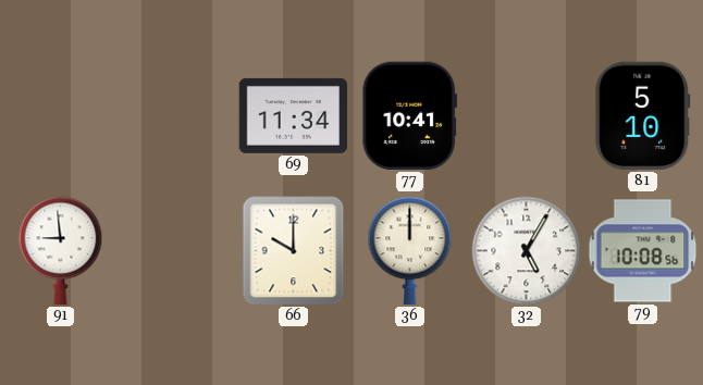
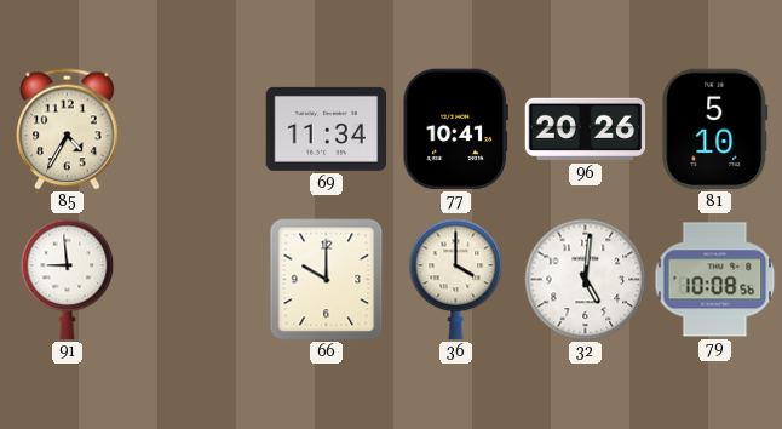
85: none -> 4:35
96: none -> 20:26
36: 12:00 -> 4:00
32: 5:05 -> 5:01
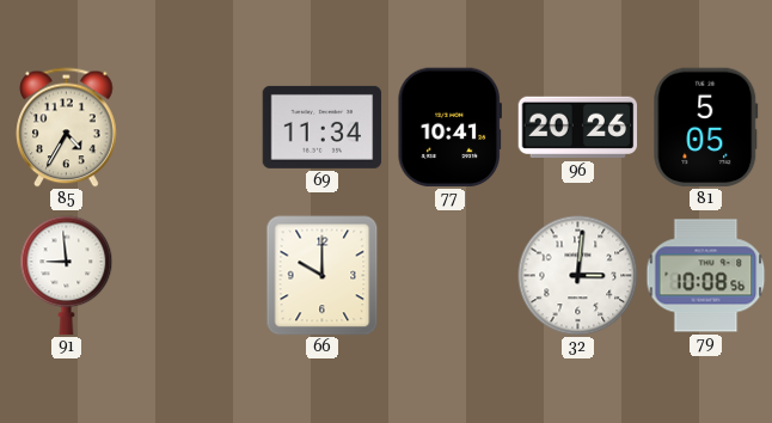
81: 5:10 -> 5:05
36: 4:00 -> none
32: 5:01 -> 3:01
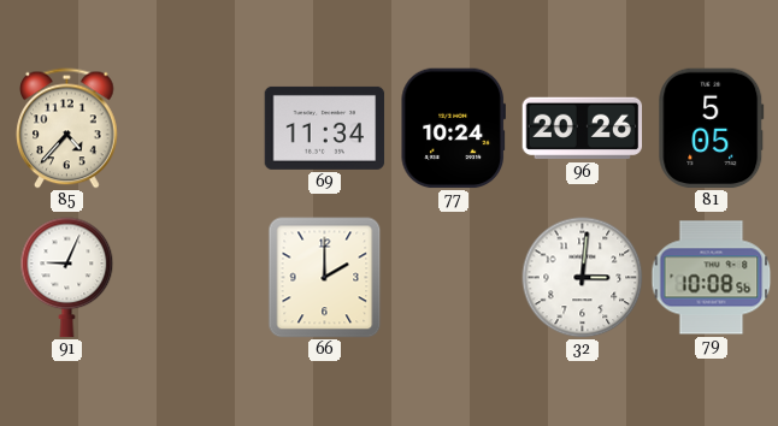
85: 4:35 -> 4:37
77: 10:41 -> 10:24
91: 8:59 -> 9:04
66: 10:00 -> 2:00
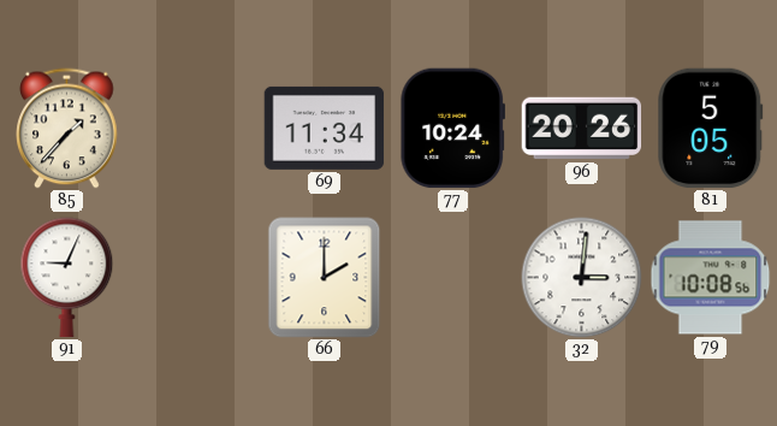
85: 4:37 -> 1:37
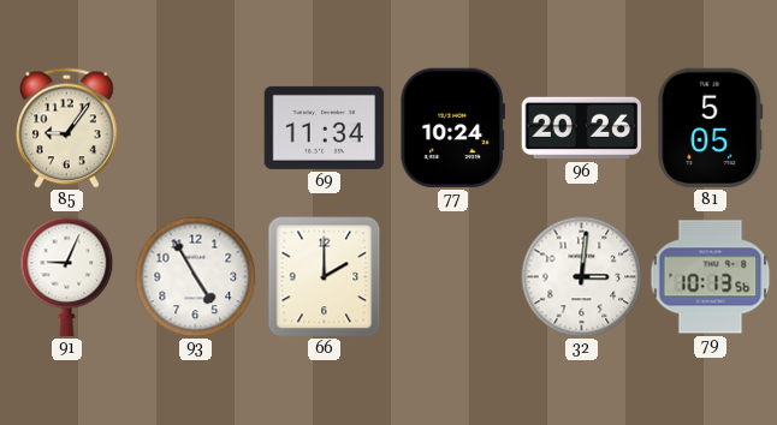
85: 1:37 -> 9:06
93: none -> 4:55
79: 10:08 -> 10:13
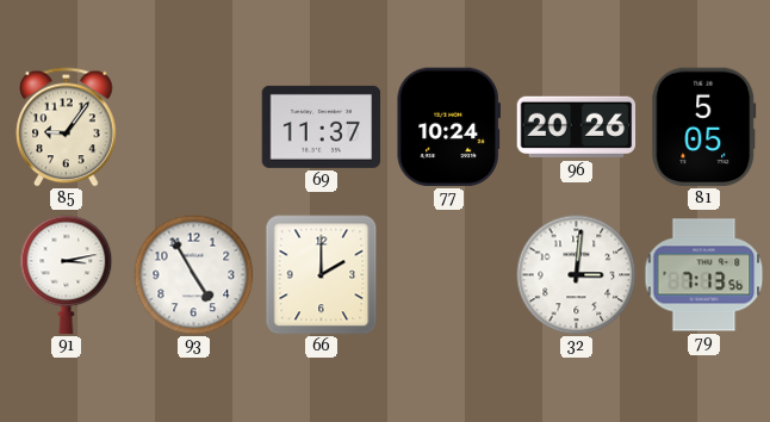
69: 11:34 -> 11:37
91: 9:04 -> 3:13
79: 10:13 -> 7:13
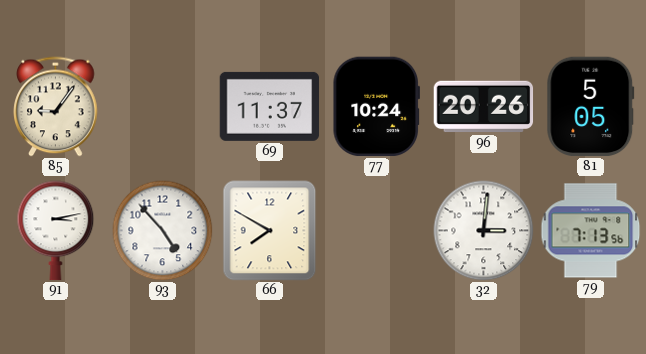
93: 4:55 -> 4:53
66: 2:00 -> 7:50
